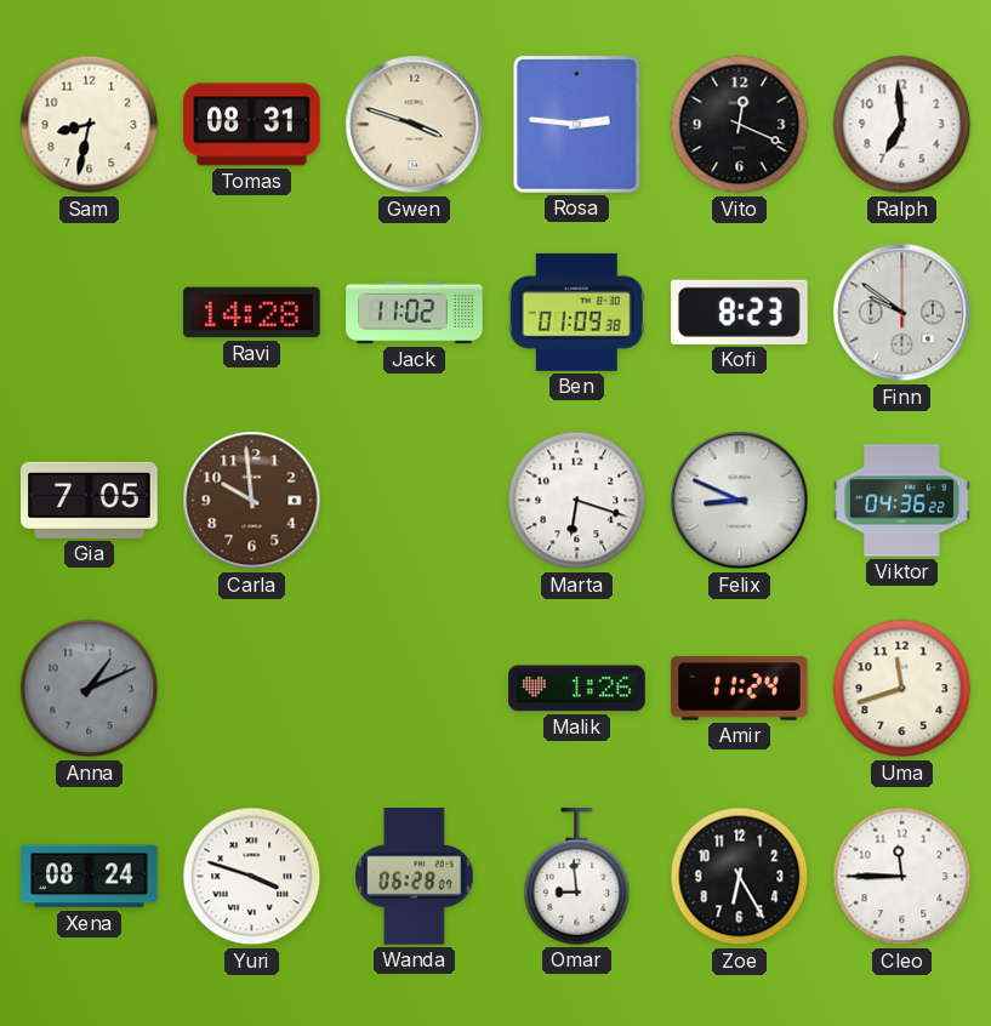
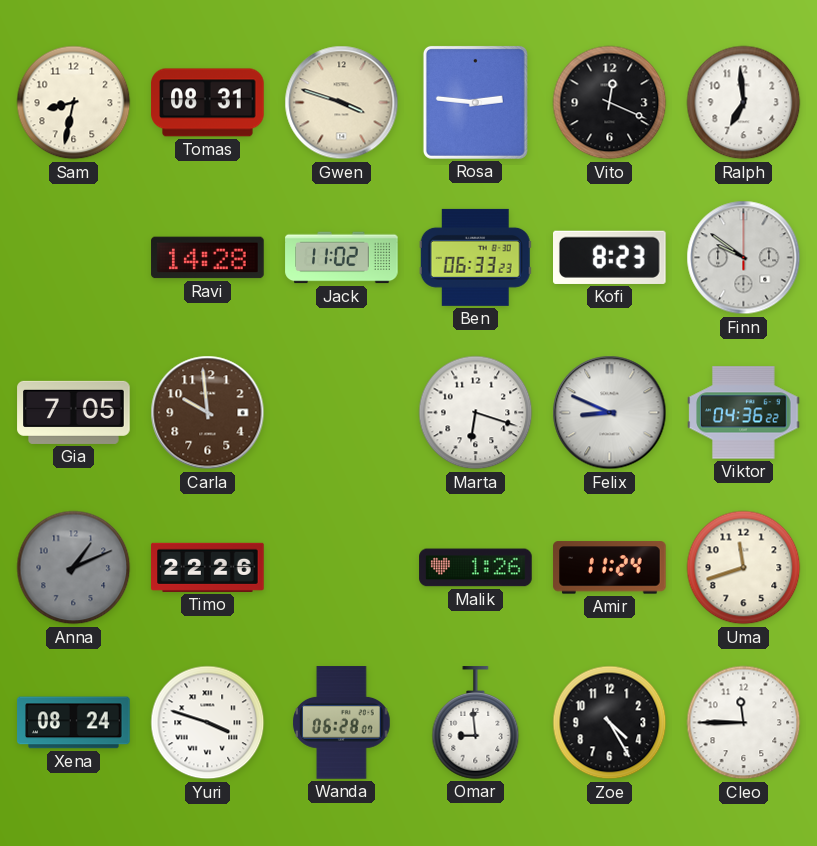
Ben: 01:09 -> 06:33
Timo: none -> 22:26
Zoe: 6:25 -> 4:25
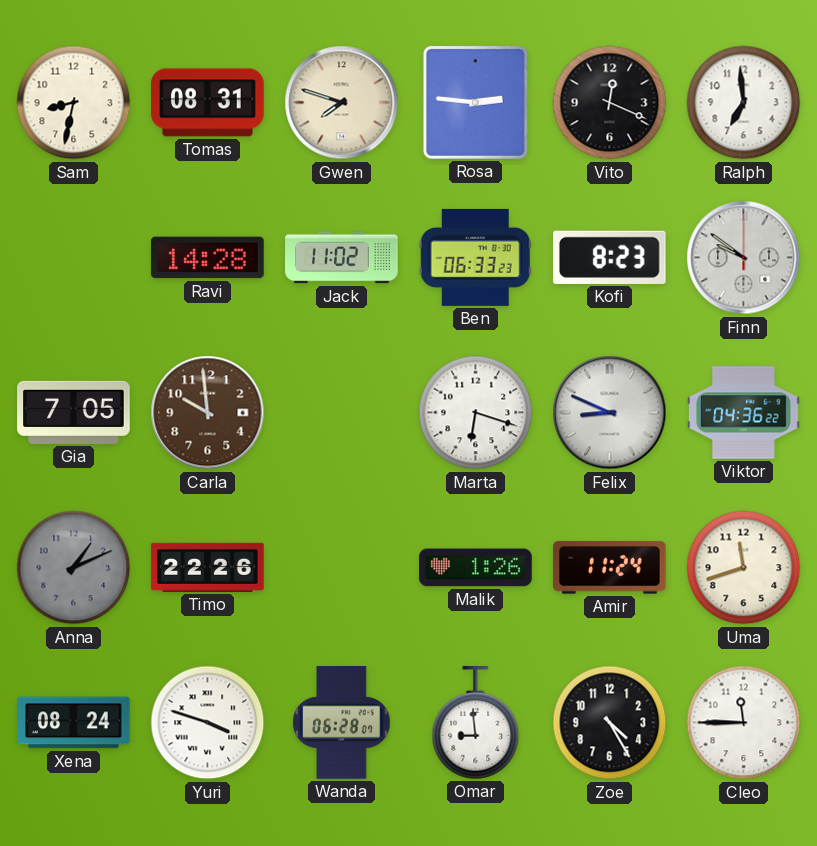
Gwen: 3:48 -> 7:48
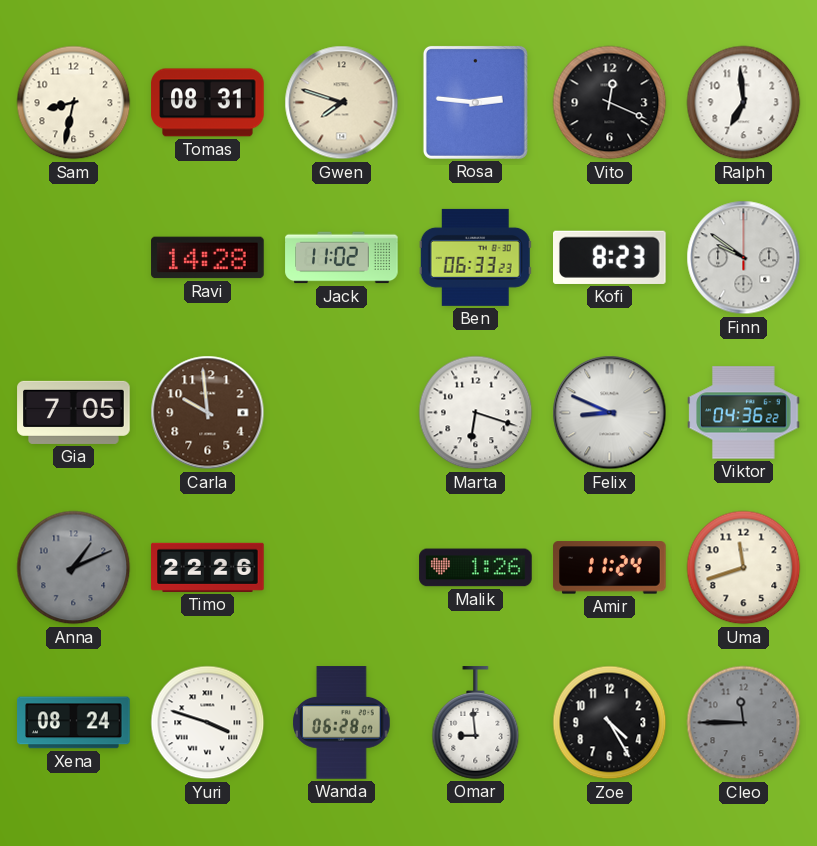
Cleo dial: white -> grey
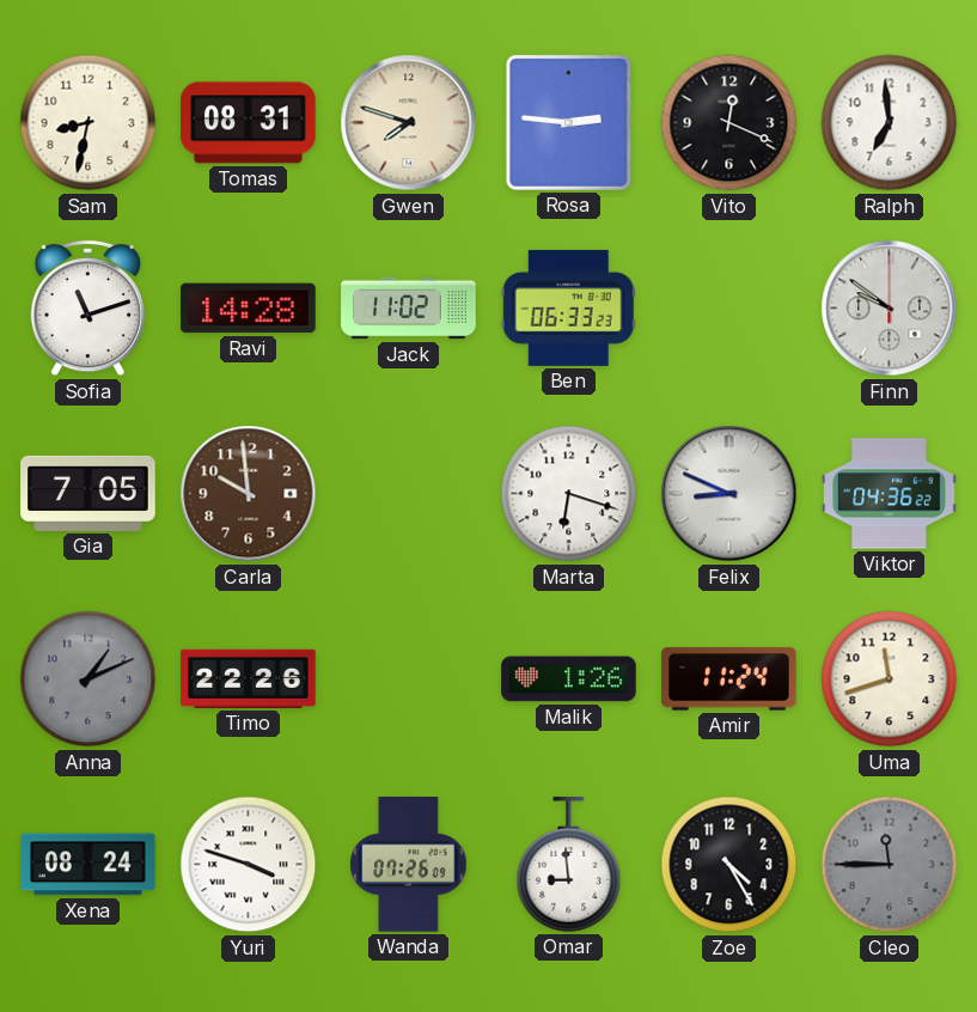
Sofia: none -> 11:12
Kofi: 8:23 -> none
Wanda: 06:28 -> 07:26
